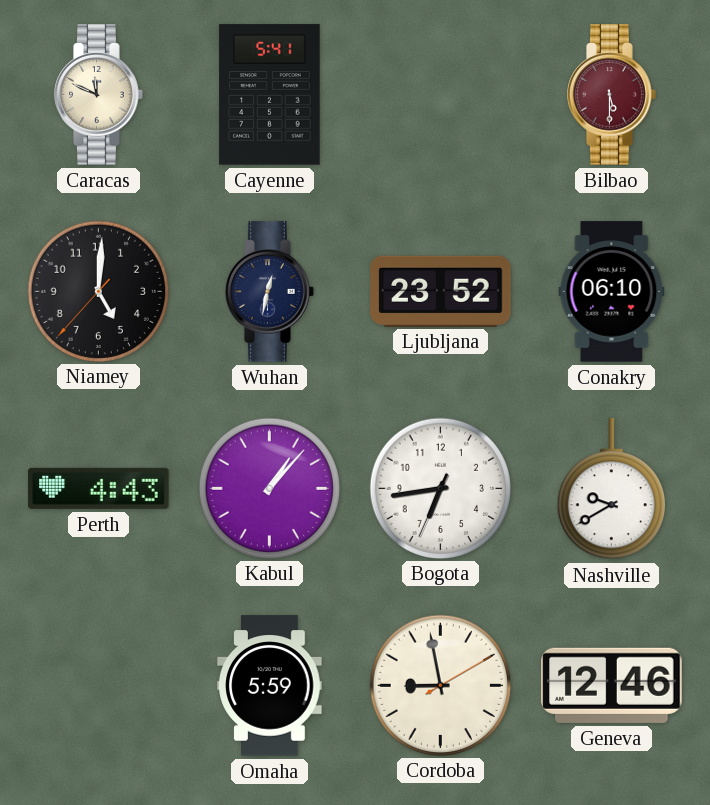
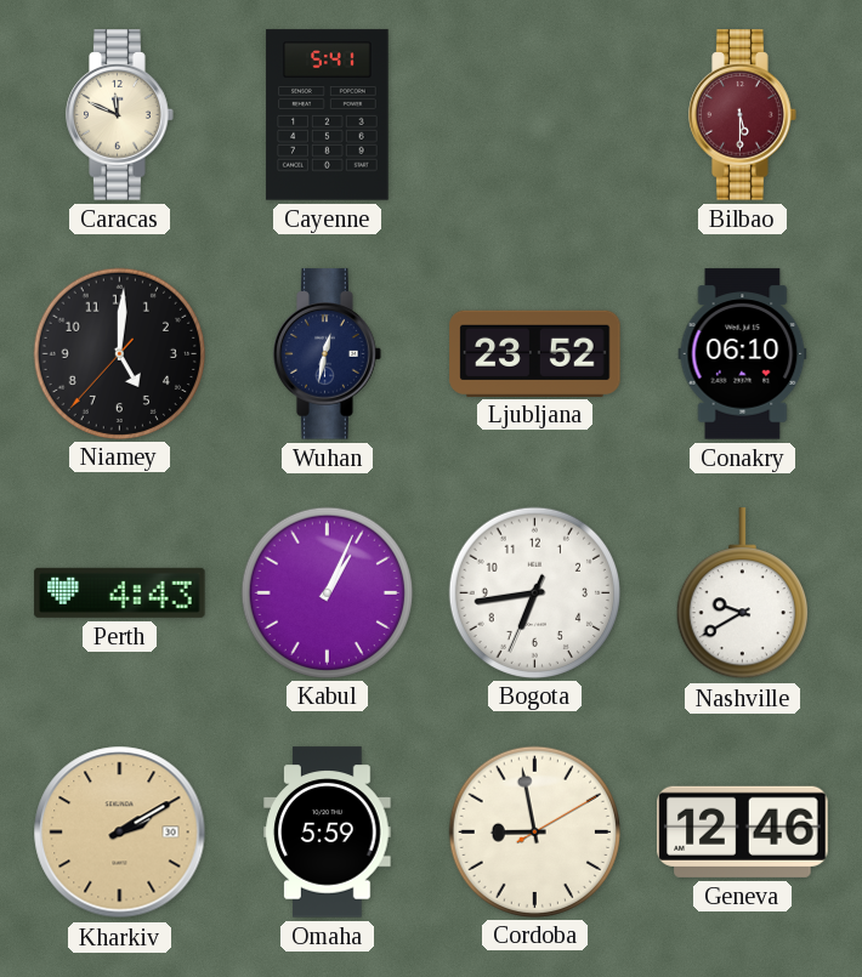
Kabul: 1:07 -> 1:04
Kharkiv: none -> 2:10
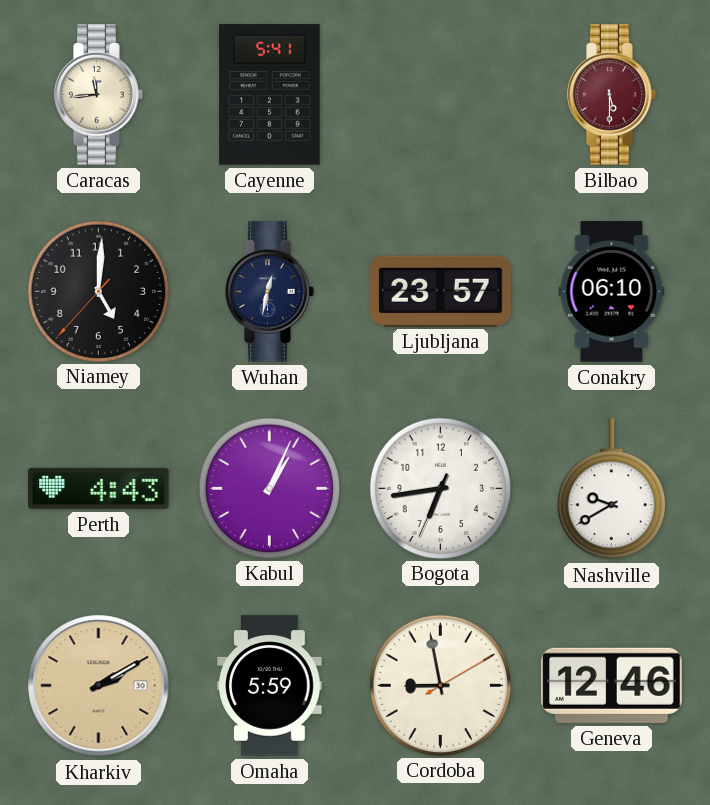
Caracas: 11:49 -> 11:44
Ljubljana: 23:52 -> 23:57
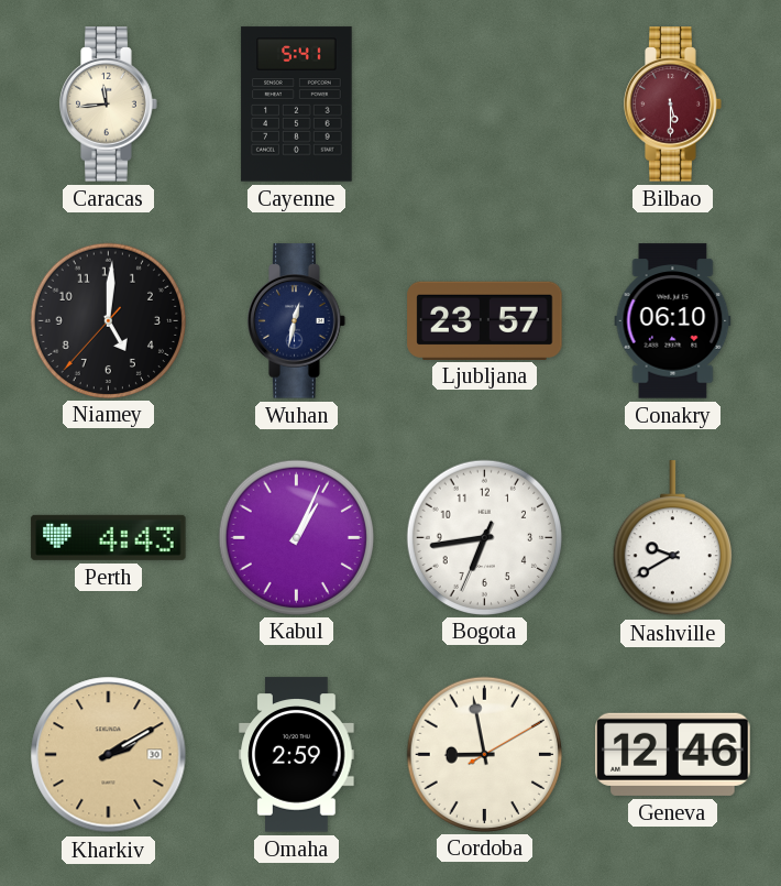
Omaha: 5:59 -> 2:59
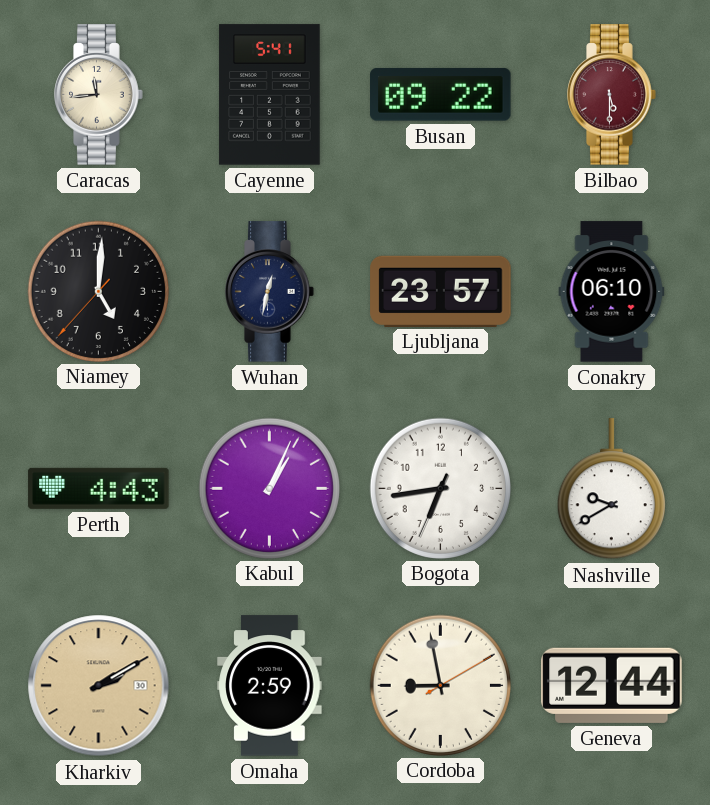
Busan: none -> 09:22
Geneva: 12:46 -> 12:44
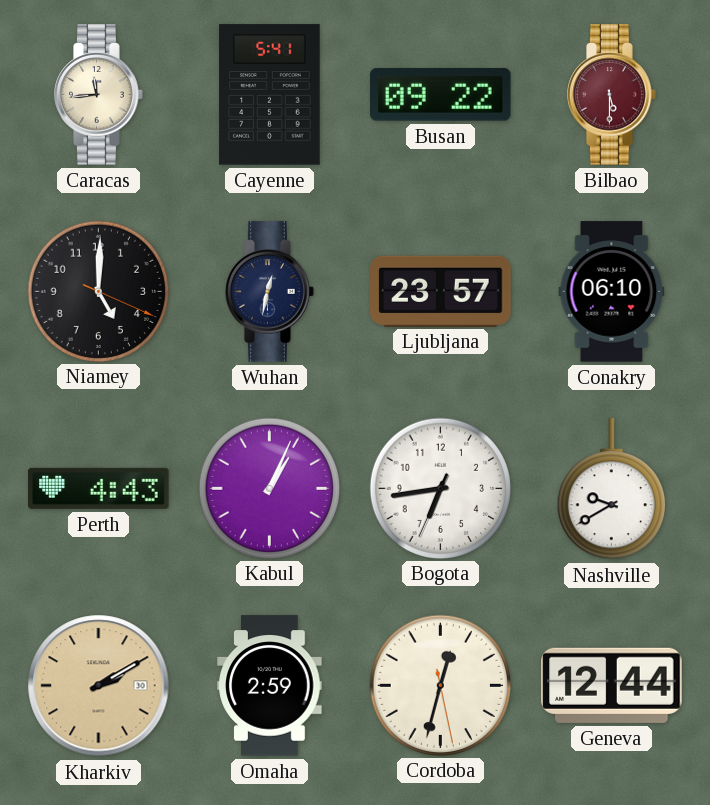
Niamey: 5:00:37 -> 5:00:19
Cordoba: 8:58 -> 12:32
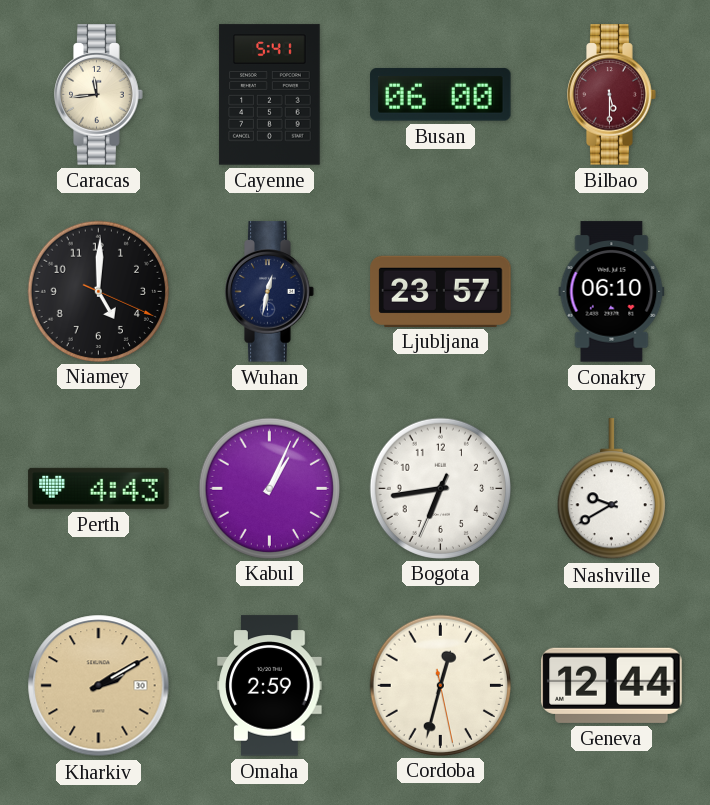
Busan: 09:22 -> 06:00
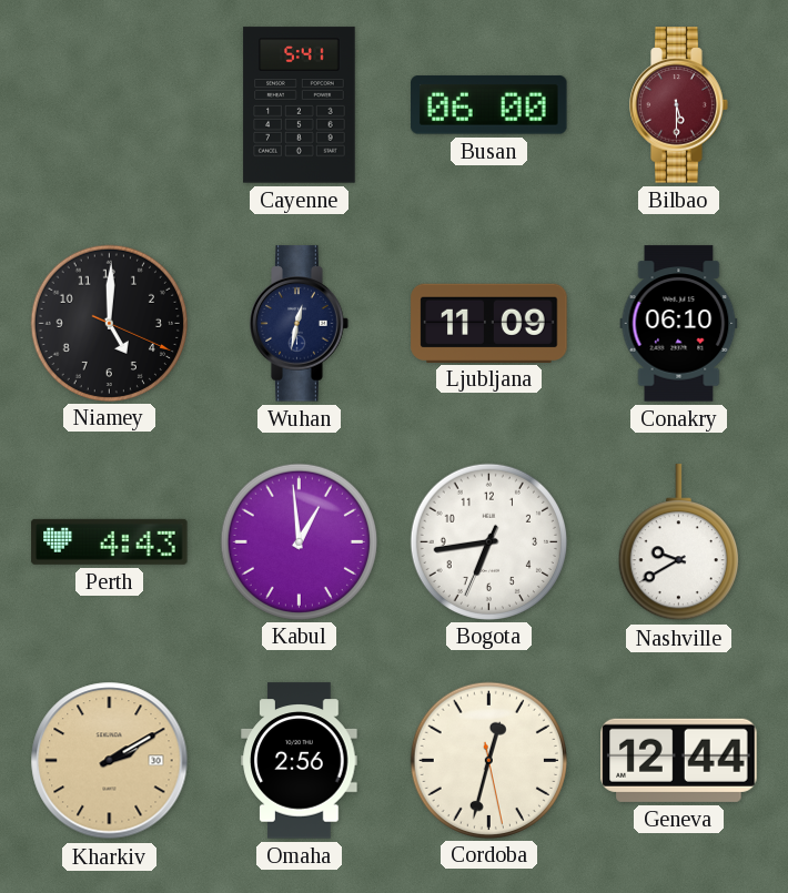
Caracas: 11:44 -> none
Ljubljana: 23:57 -> 11:09
Kabul: 1:04 -> 12:59
Omaha: 2:59 -> 2:56
